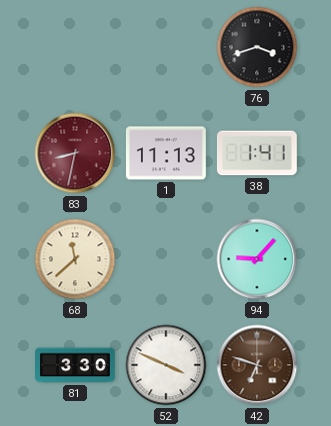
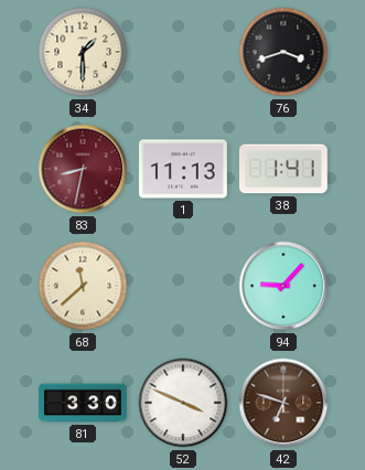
34: none -> 1:30
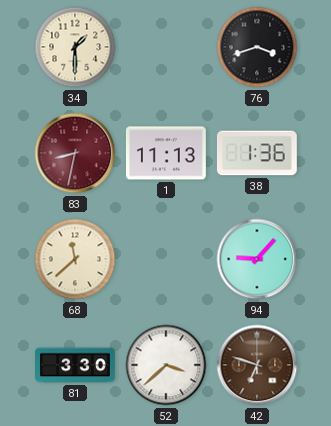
38: 1:41 -> 1:36
52: 3:49 -> 3:38
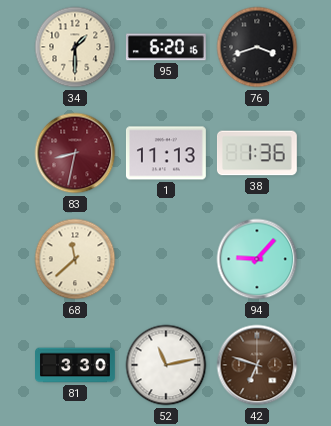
95: none -> 6:20
52: 3:38 -> 11:13
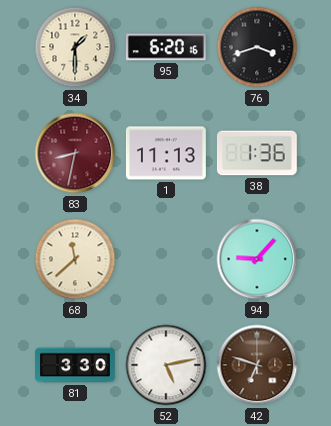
52: 11:13 -> 5:13
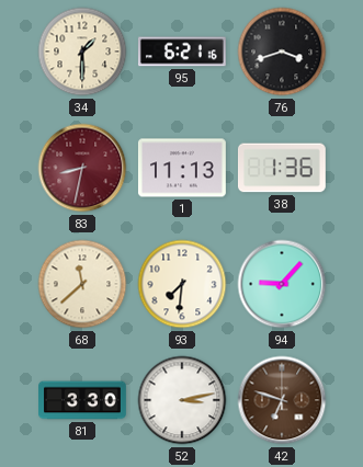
95: 6:20 -> 6:21
93: none -> 7:31
52: 5:13 -> 3:13
